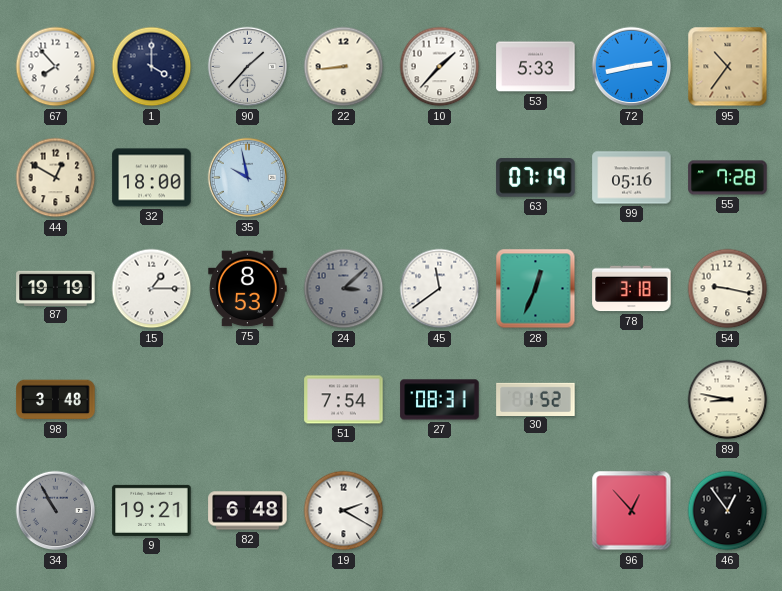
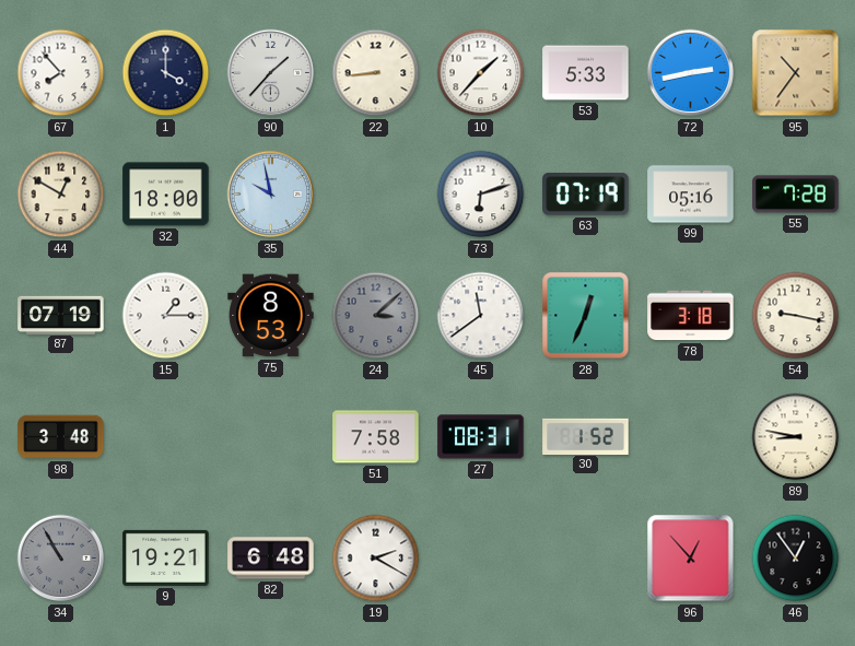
73: none -> 6:12
87: 19:19 -> 07:19
51: 7:54 -> 7:58
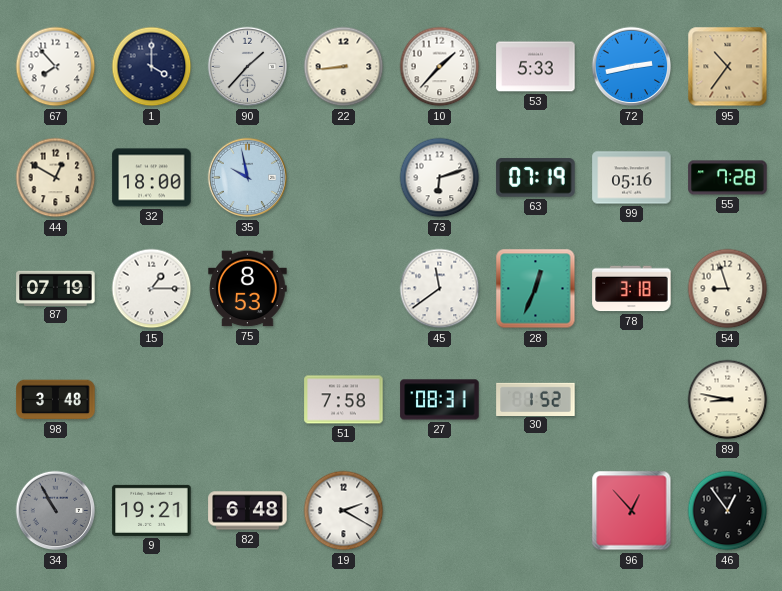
24: 3:08 -> none
54: 9:17 -> 8:57
